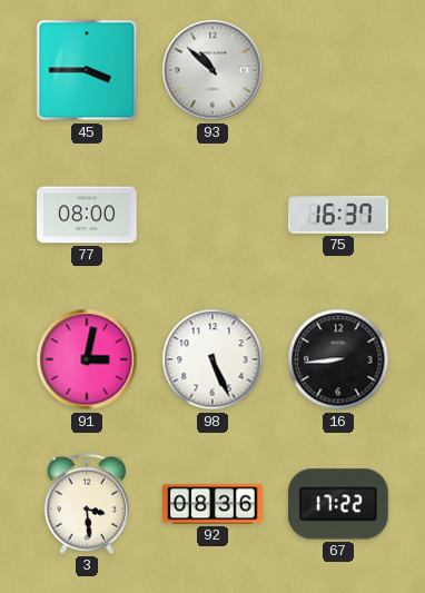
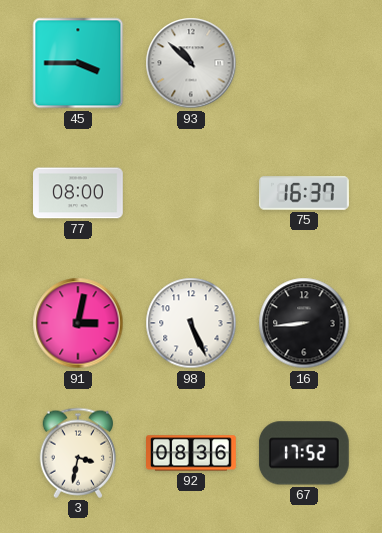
3: 3:29 -> 3:32
67: 17:22 -> 17:52
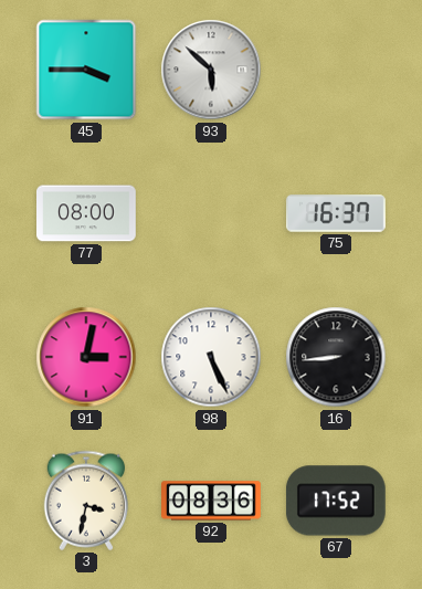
93: 10:52 -> 5:52
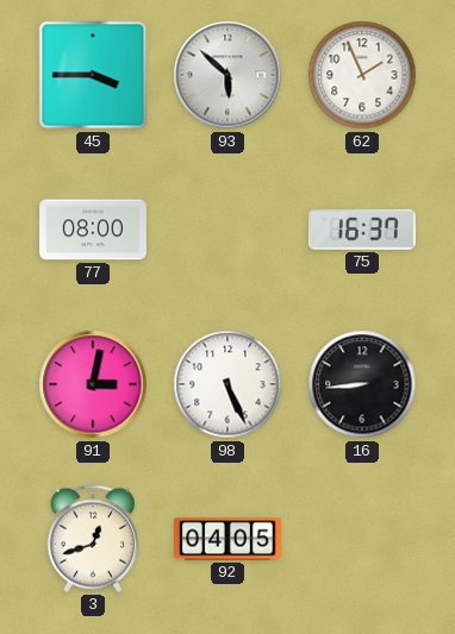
62: none -> 1:56
3: 3:32 -> 12:42
92: 08:36 -> 04:05
67: 17:52 -> none
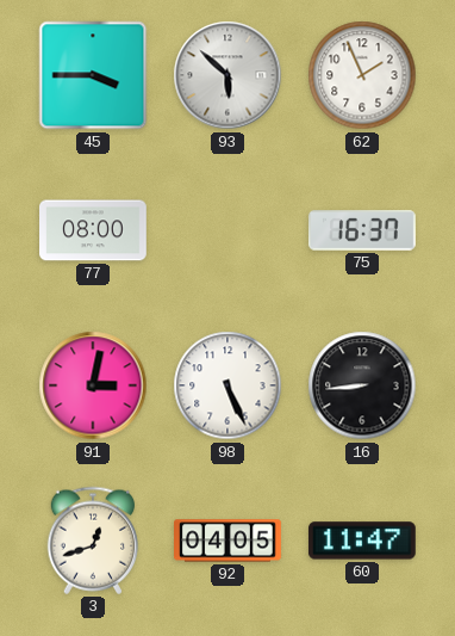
60: none -> 11:47
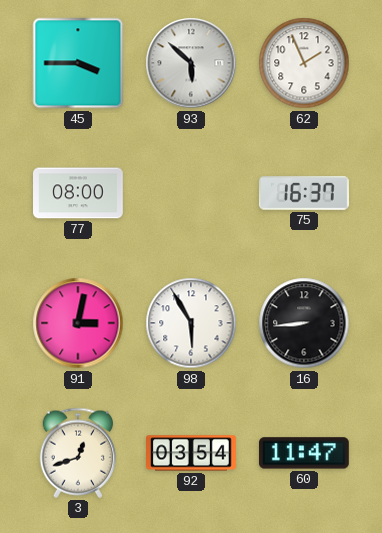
98: 5:26 -> 5:55
92: 04:05 -> 03:54
